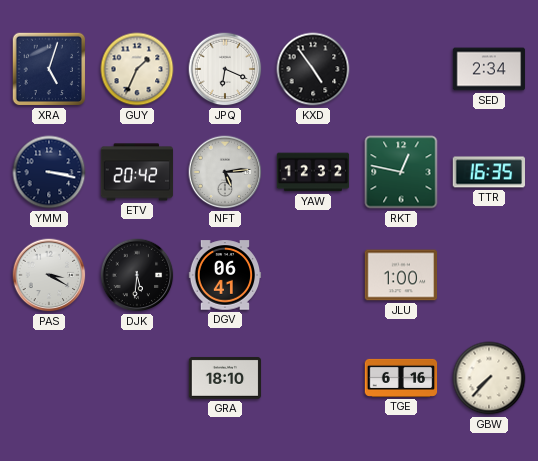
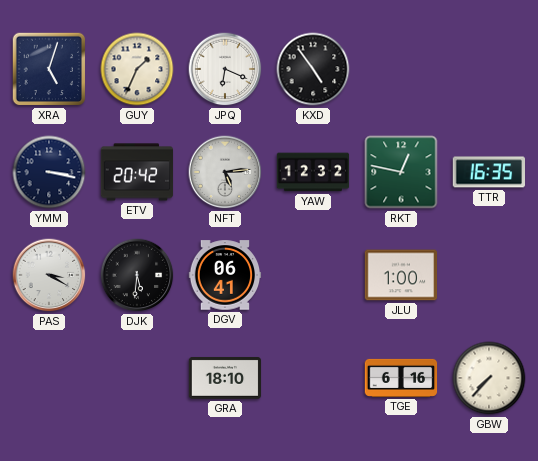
SED: 2:34 -> none
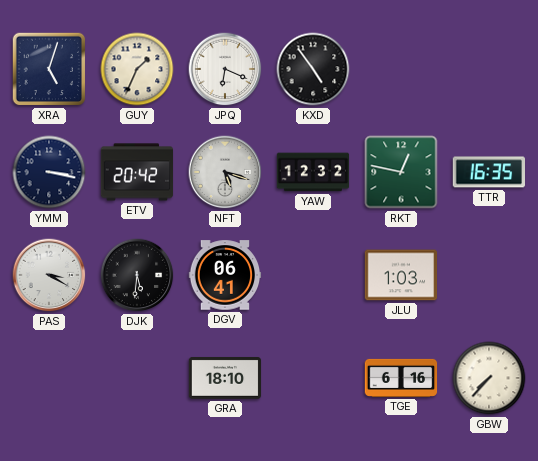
NFT: 5:14 -> 5:18
JLU: 1:00 -> 1:03
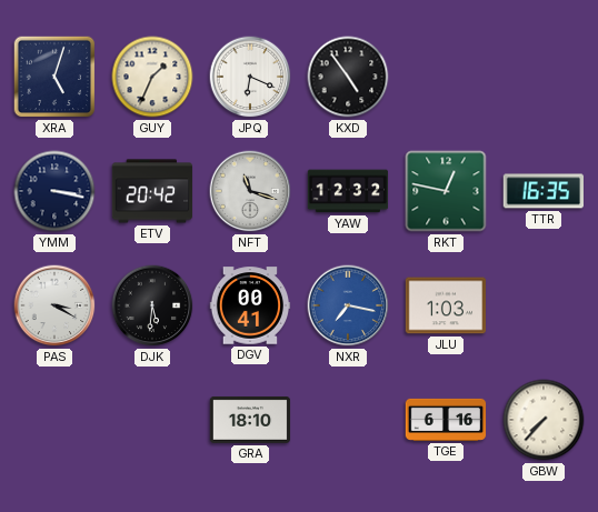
NFT: 5:18 -> 11:18
DGV: 06:41 -> 00:41
NXR: none -> 7:17
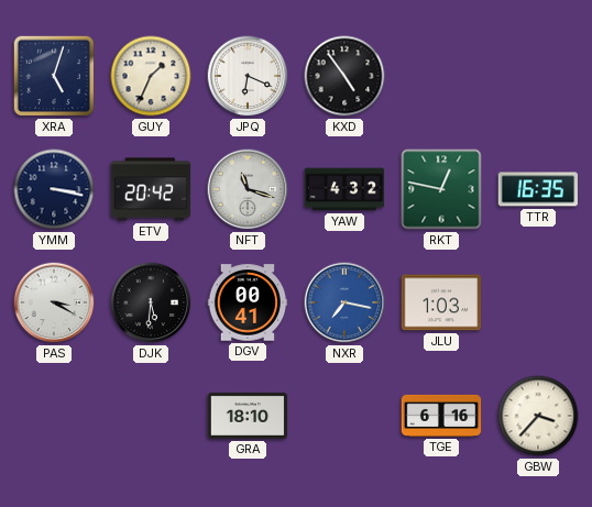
YAW: 12:32 -> 4:32
GBW: 7:37 -> 3:37
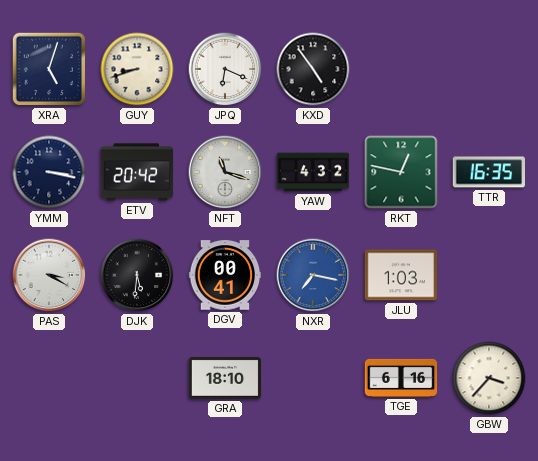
GUY: 1:34 -> 8:42
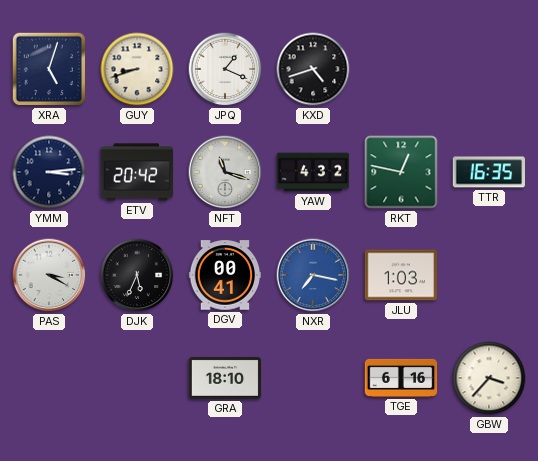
JPQ: 6:19 -> 1:19
KXD: 4:54 -> 4:42
YMM: 3:17 -> 3:14
DJK: 5:31 -> 5:34
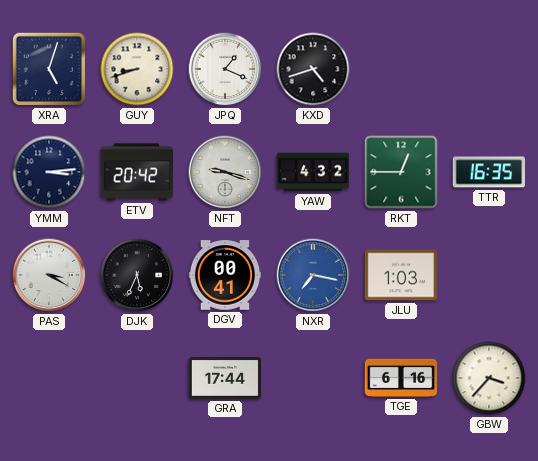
NFT: 11:18 -> 9:18
RKT: 12:47 -> 12:45
GRA: 18:10 -> 17:44
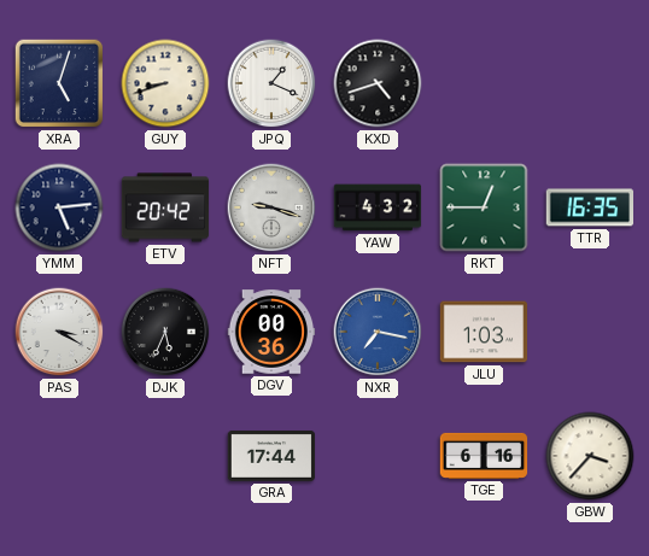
YMM: 3:14 -> 5:14
DGV: 00:41 -> 00:36
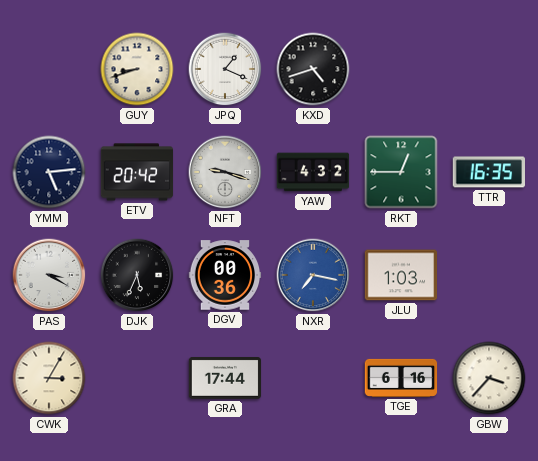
XRA: 5:03 -> none
CWK: none -> 3:05
